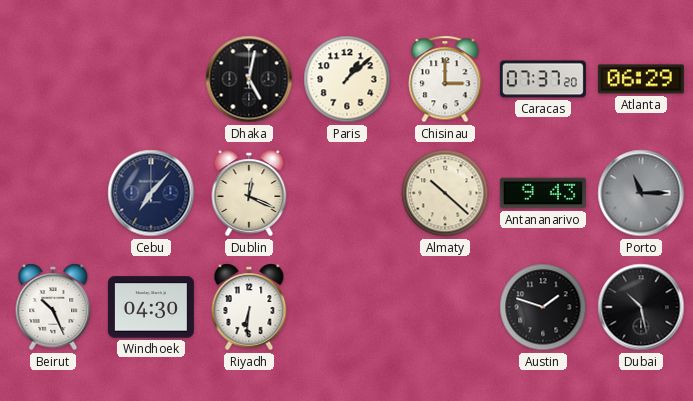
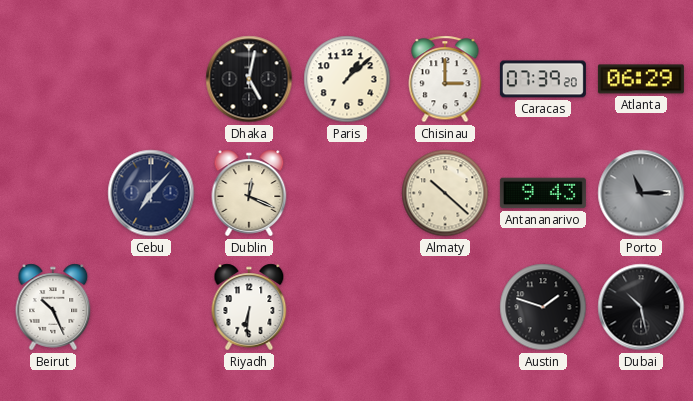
Caracas: 07:37 -> 07:39
Windhoek: 04:30 -> none
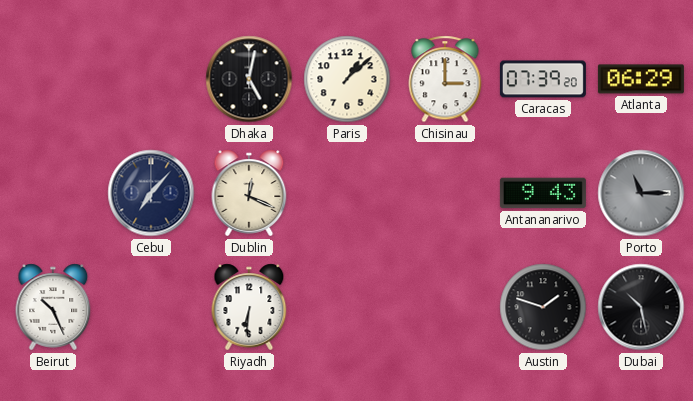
Almaty: 10:22 -> none
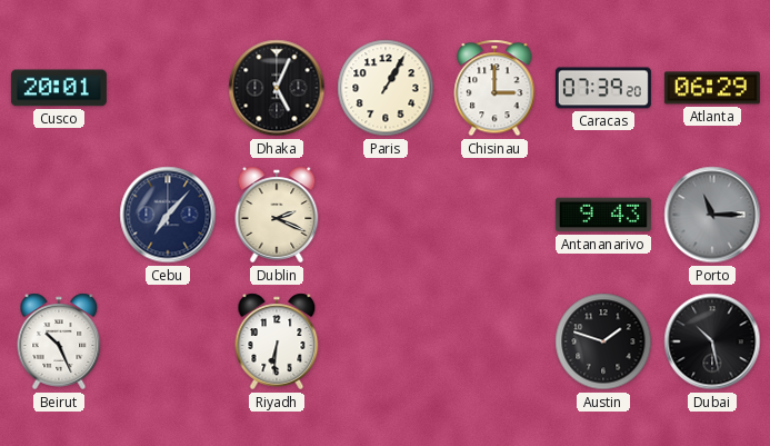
Cusco: none -> 20:01
Dhaka: 5:02 -> 5:04
Paris: 1:08 -> 1:05
Dublin: 12:19 -> 2:19
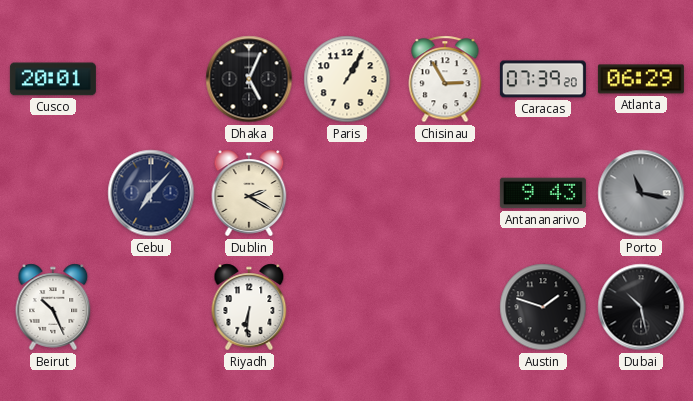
Chisinau: 3:00 -> 2:55
Dublin: 2:19 -> 2:20
Porto: 11:15 -> 11:17
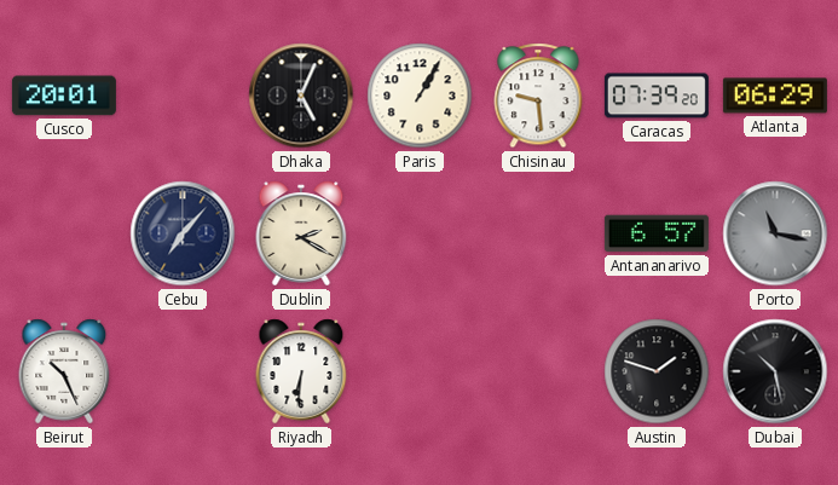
Chisinau: 2:55 -> 9:29
Antananarivo: 9:43 -> 6:57
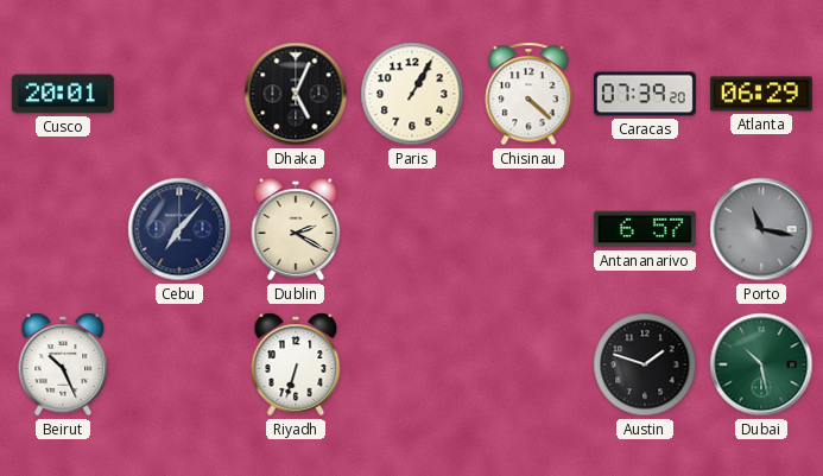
Chisinau: 9:29 -> 4:22
Riyadh: 6:31 -> 6:33
Dubai dial: black -> green
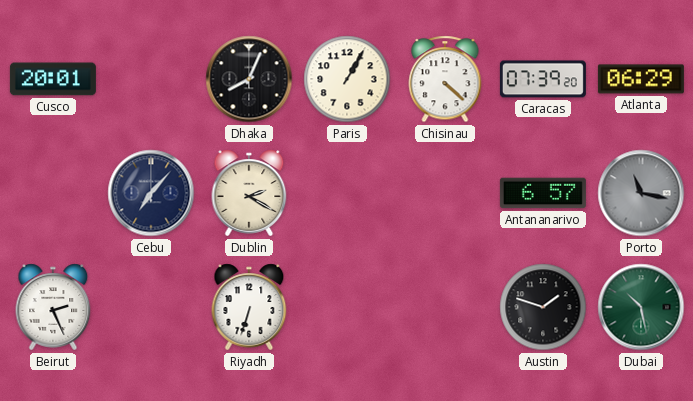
Dhaka: 5:04 -> 8:04
Beirut: 10:26 -> 2:26
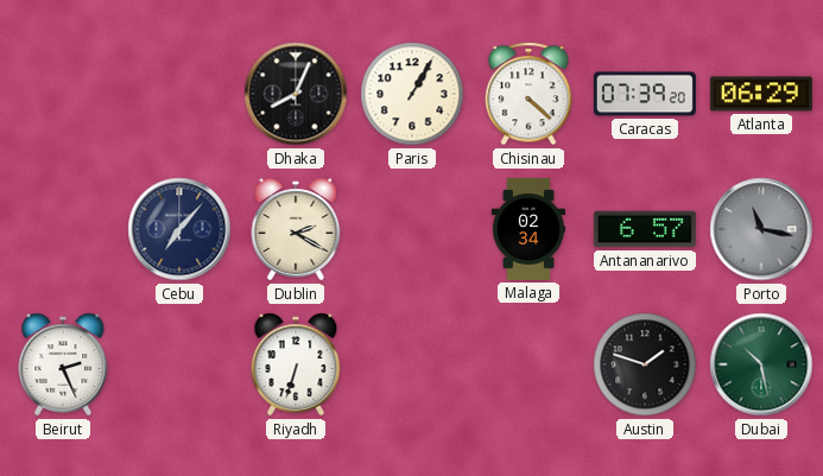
Cusco: 20:01 -> none
Malaga: none -> 02:34
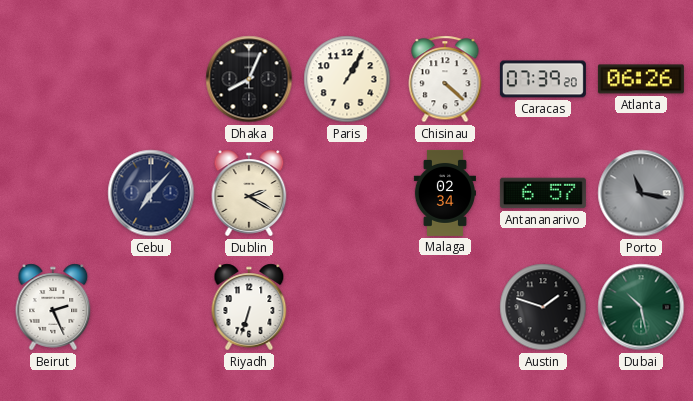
Atlanta: 06:29 -> 06:26
